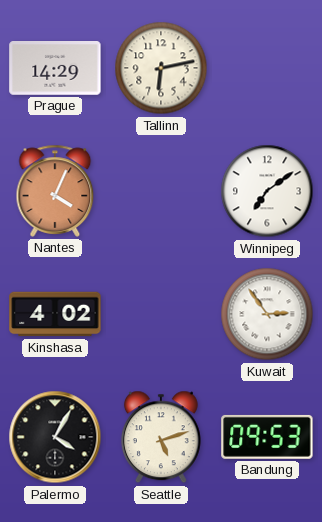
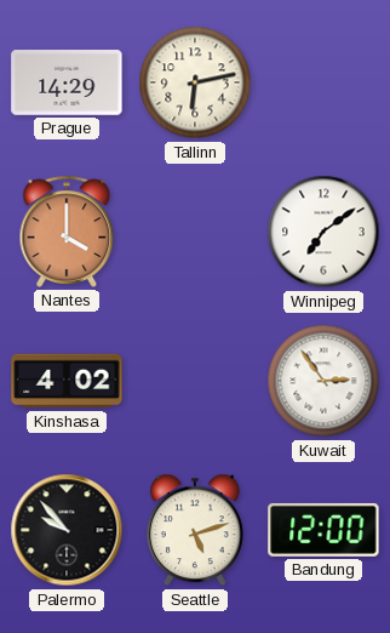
Nantes: 4:04 -> 4:00
Palermo: 4:05 -> 9:53
Bandung: 09:53 -> 12:00
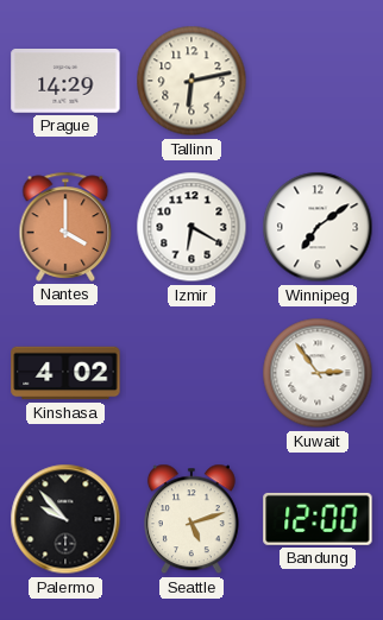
Izmir: none -> 6:20
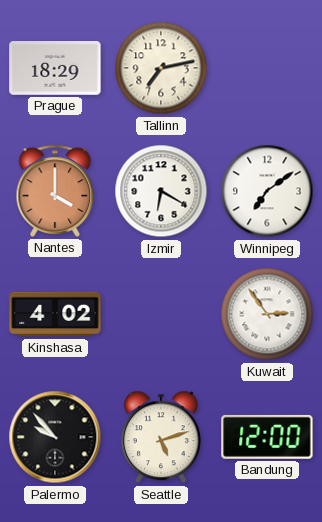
Prague: 14:29 -> 18:29
Tallinn: 6:13 -> 7:13
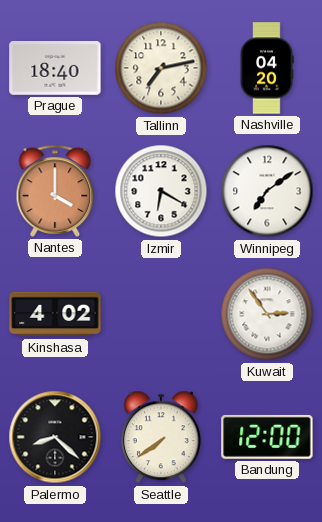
Prague: 18:29 -> 18:40
Nashville: none -> 04:20
Palermo: 9:53 -> 8:22
Seattle: 5:12 -> 7:39
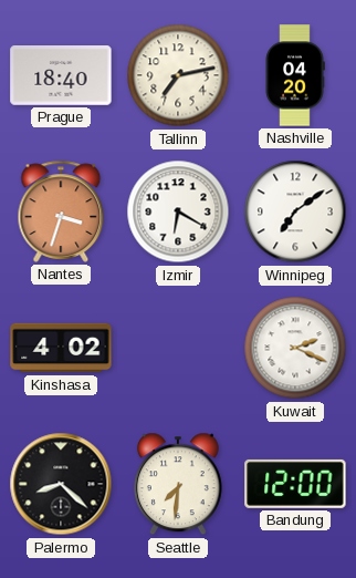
Nantes: 4:00 -> 3:33
Kuwait: 2:54 -> 2:19
Seattle: 7:39 -> 7:31
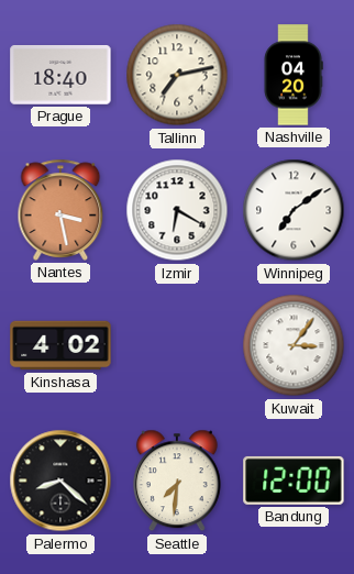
Nantes: 3:33 -> 3:28
Kuwait: 2:19 -> 3:06
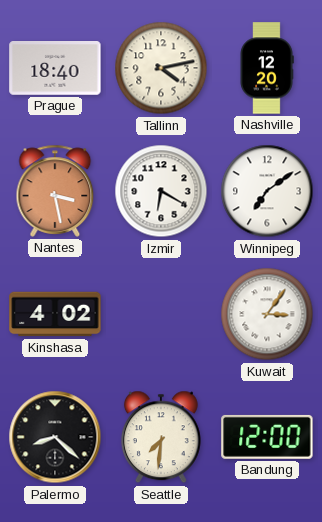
Tallinn: 7:13 -> 4:13
Nashville: 04:20 -> 12:20
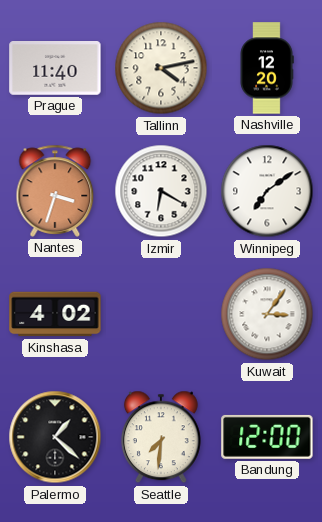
Prague: 18:40 -> 11:40
Nantes: 3:28 -> 3:33
Palermo: 8:22 -> 1:22
